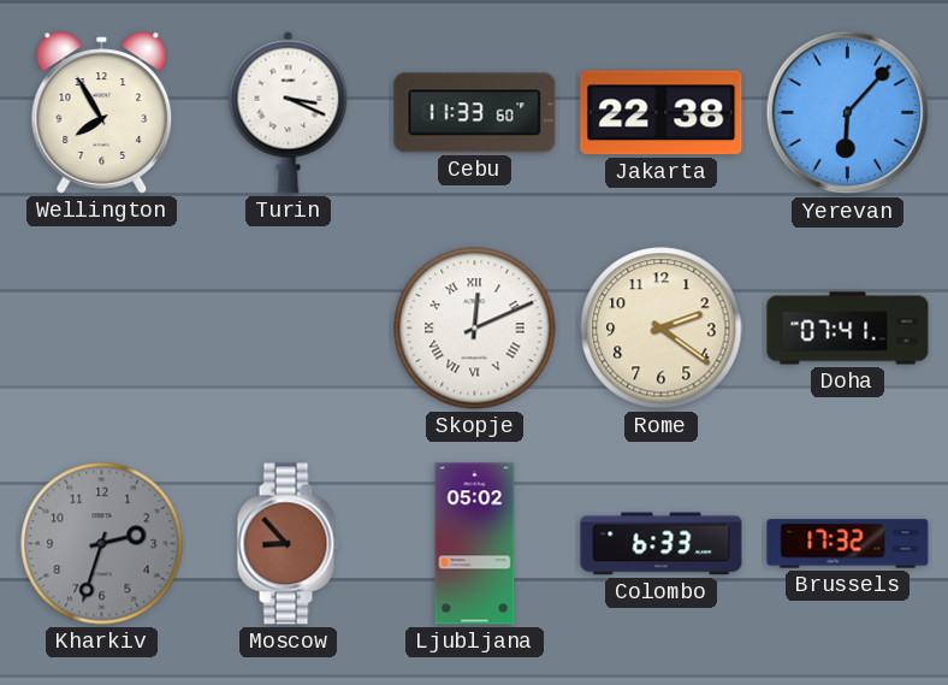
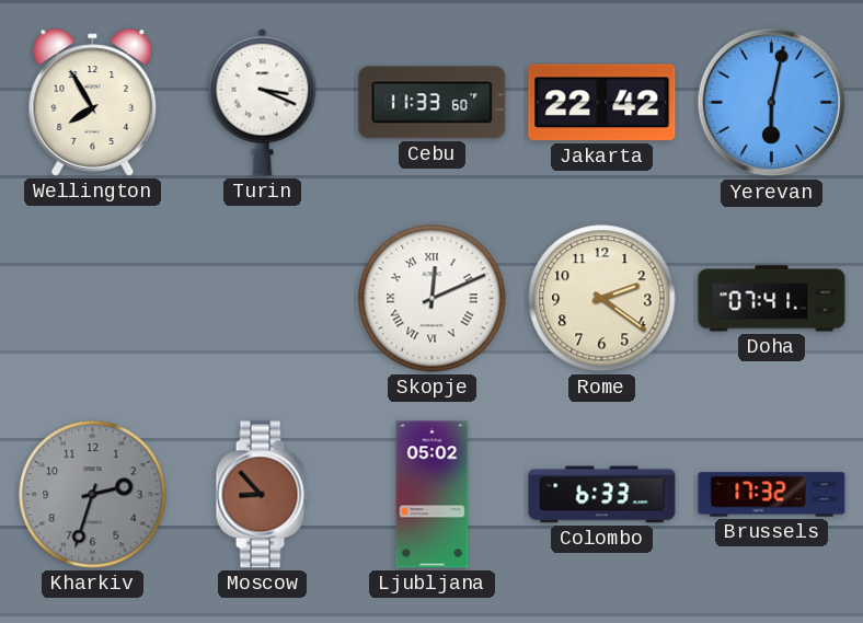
Jakarta: 22:38 -> 22:42
Yerevan: 6:07 -> 6:02
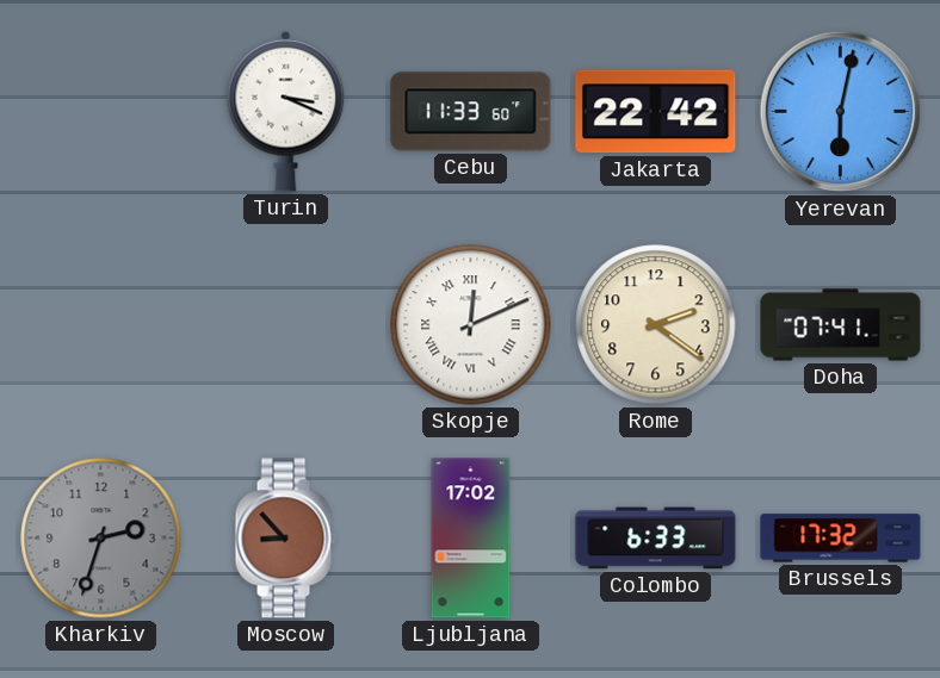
Wellington: 7:55 -> none
Ljubljana: 05:02 -> 17:02
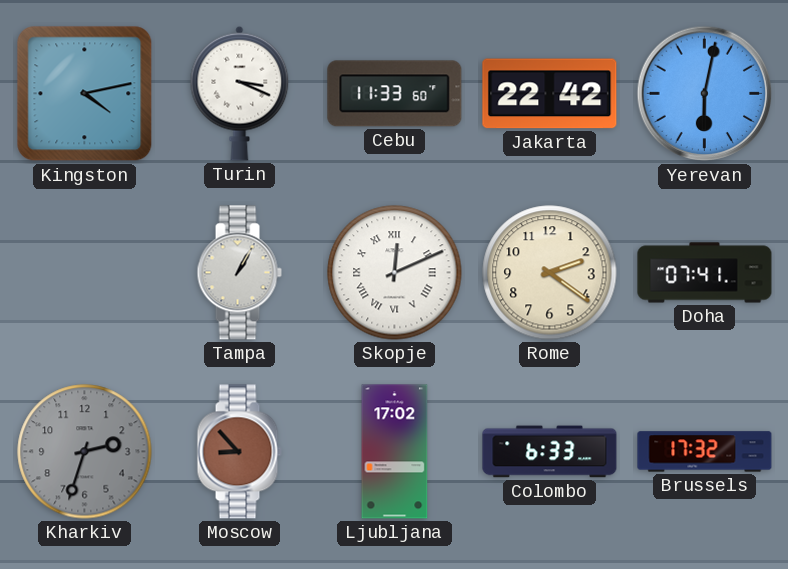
Kingston: none -> 4:13
Tampa: none -> 1:05
